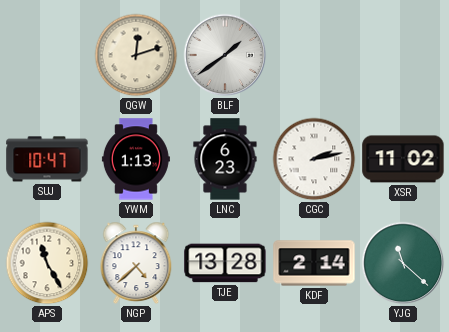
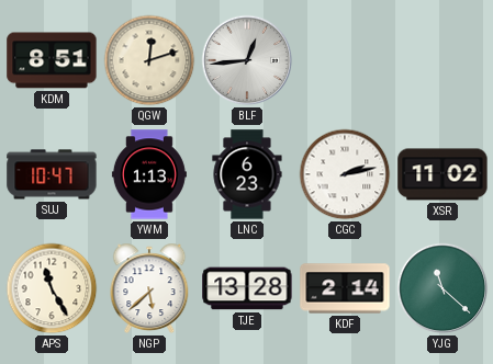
KDM: none -> 8:51
BLF: 1:39 -> 12:44
NGP: 4:38 -> 5:38
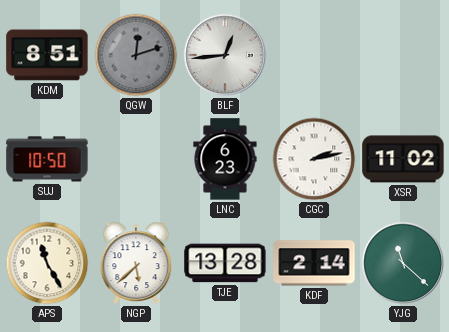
QGW dial: cream -> grey
SUJ: 10:47 -> 10:50
YWM: 1:13 -> none
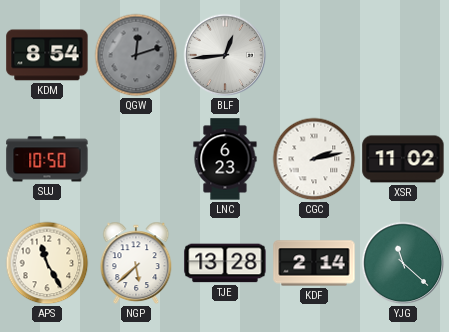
KDM: 8:51 -> 8:54
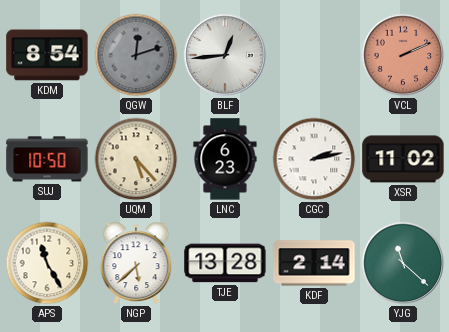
VCL: none -> 2:11
UQM: none -> 5:23
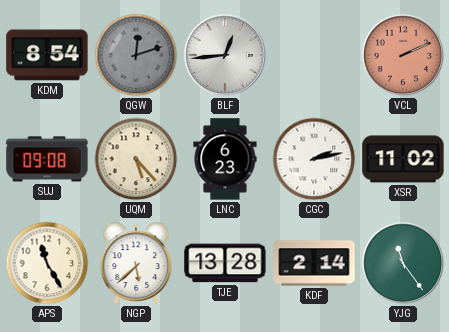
SUJ: 10:50 -> 09:08
YJG: 11:22 -> 11:24
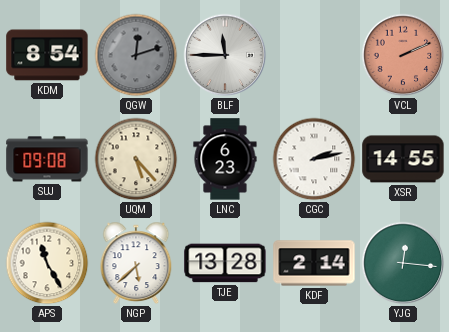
BLF: 12:44 -> 11:45
XSR: 11:02 -> 14:55
YJG: 11:24 -> 12:16
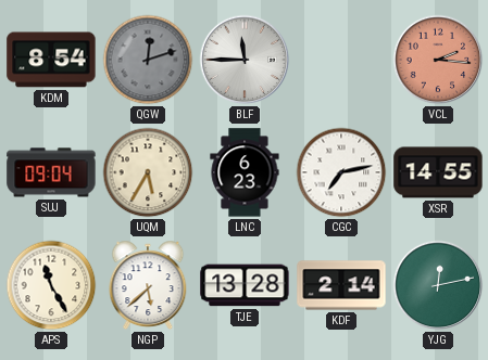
VCL: 2:11 -> 2:16
SUJ: 09:08 -> 09:04
UQM: 5:23 -> 5:35
CGC: 2:13 -> 7:13
YJG: 12:16 -> 12:13
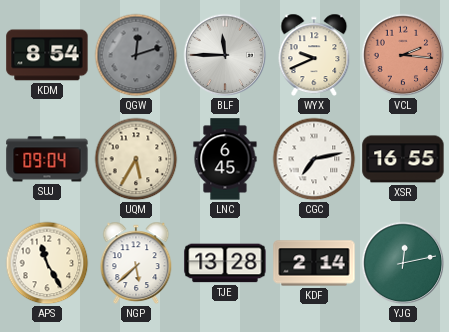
WYX: none -> 9:41
LNC: 6:23 -> 6:45
XSR: 14:55 -> 16:55
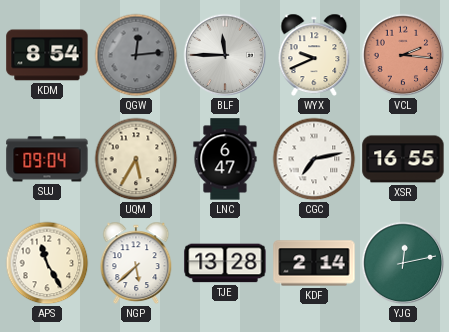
QGW: 12:12 -> 12:14
LNC: 6:45 -> 6:47
